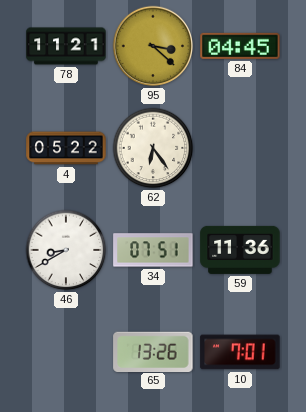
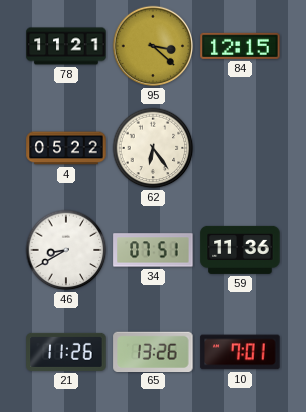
84: 04:45 -> 12:15
21: none -> 11:26
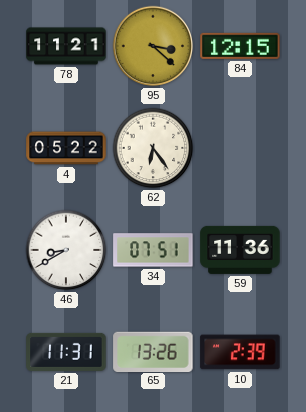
21: 11:26 -> 11:31
10: 7:01 -> 2:39
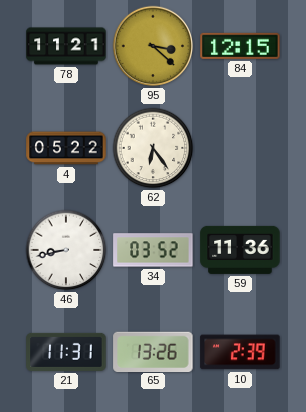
46: 8:40 -> 8:43
34: 07:51 -> 03:52
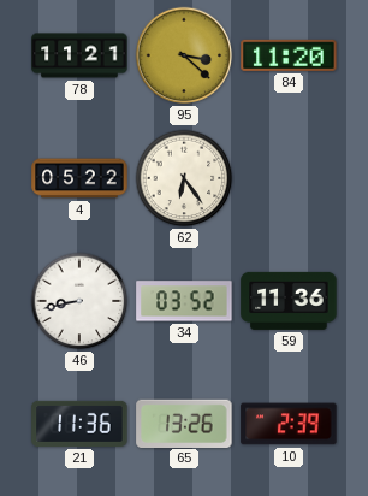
84: 12:15 -> 11:20
21: 11:31 -> 11:36
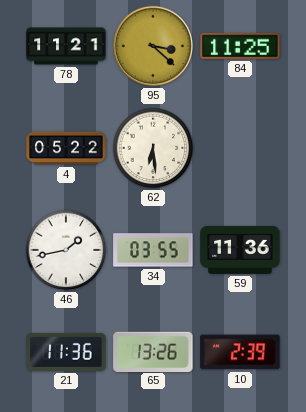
84: 11:20 -> 11:25
62: 6:24 -> 6:29
46: 8:43 -> 1:43
34: 03:52 -> 03:55
